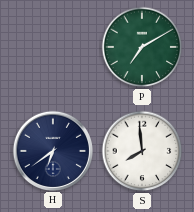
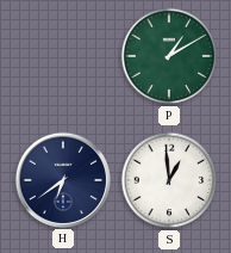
P: 7:10 -> 1:10
S: 7:59 -> 12:59
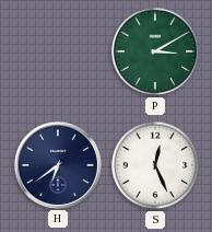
P: 1:10 -> 3:10
S: 12:59 -> 12:26
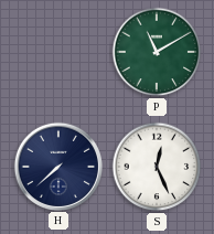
P: 3:10 -> 11:10
H: 6:39 -> 7:38
